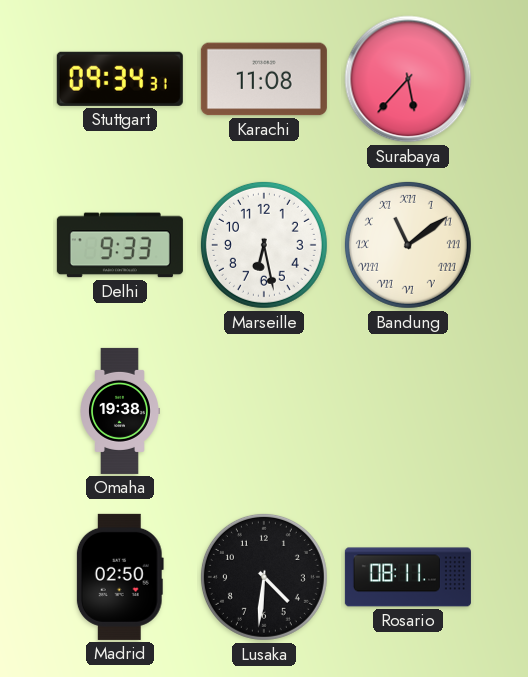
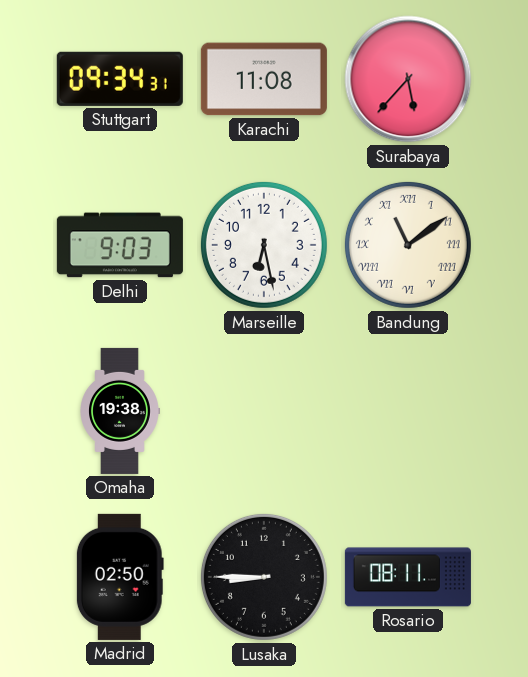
Delhi: 9:33 -> 9:03
Lusaka: 4:31 -> 8:45
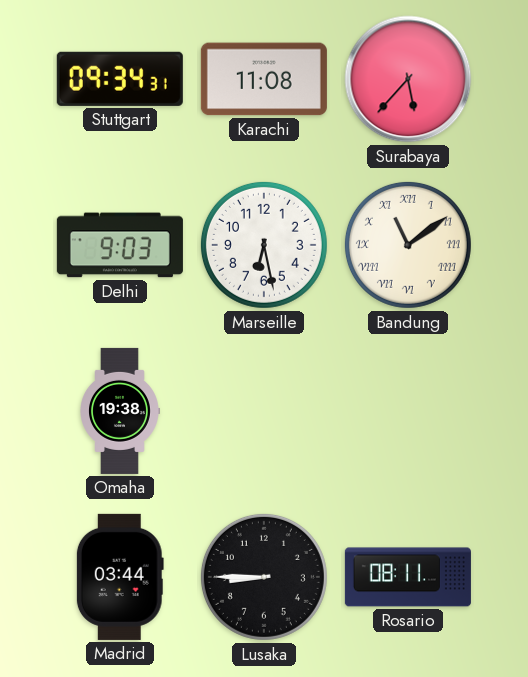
Madrid: 02:50 -> 03:44
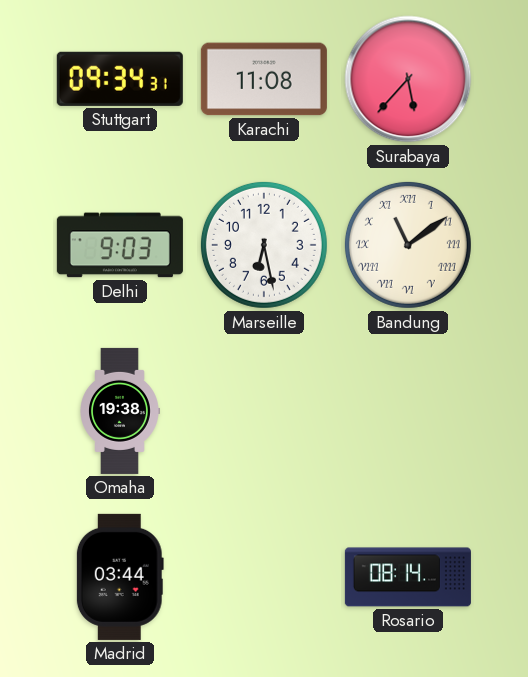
Lusaka: 8:45 -> none
Rosario: 08:11 -> 08:14
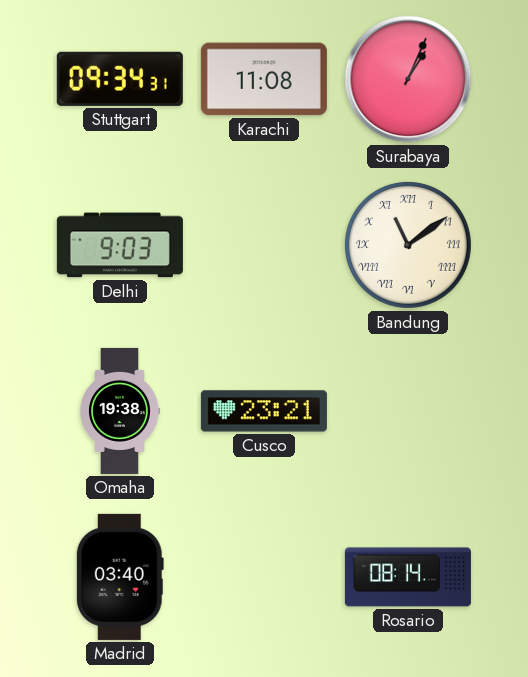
Surabaya: 5:37 -> 1:04
Marseille: 6:28 -> none
Cusco: none -> 23:21
Madrid: 03:44 -> 03:40
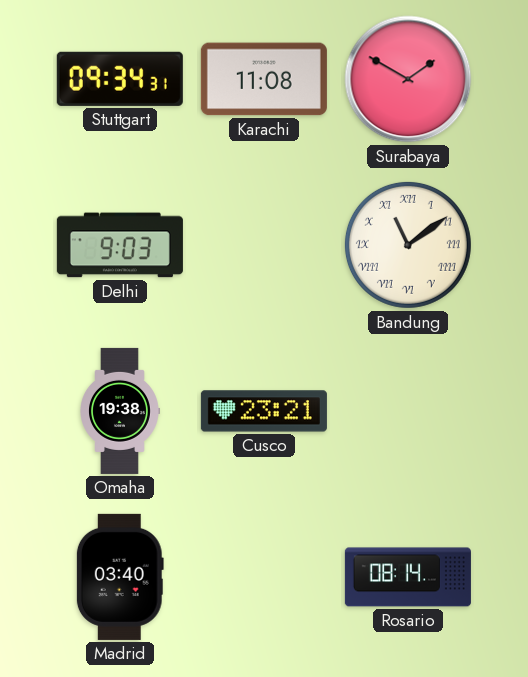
Surabaya: 1:04 -> 1:50
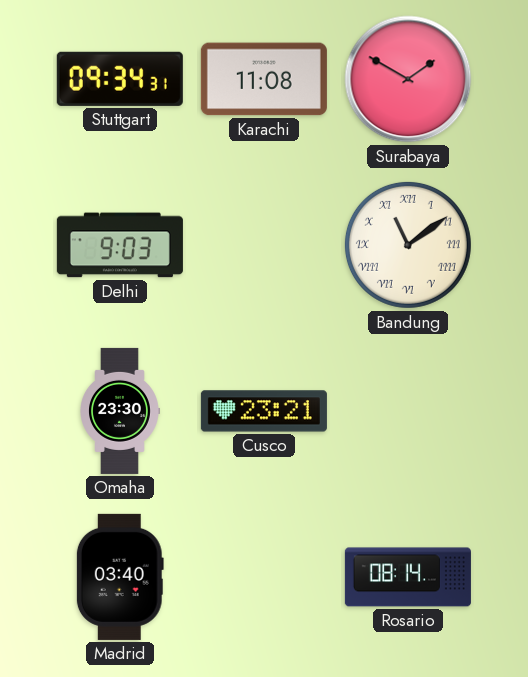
Omaha: 19:38 -> 23:30
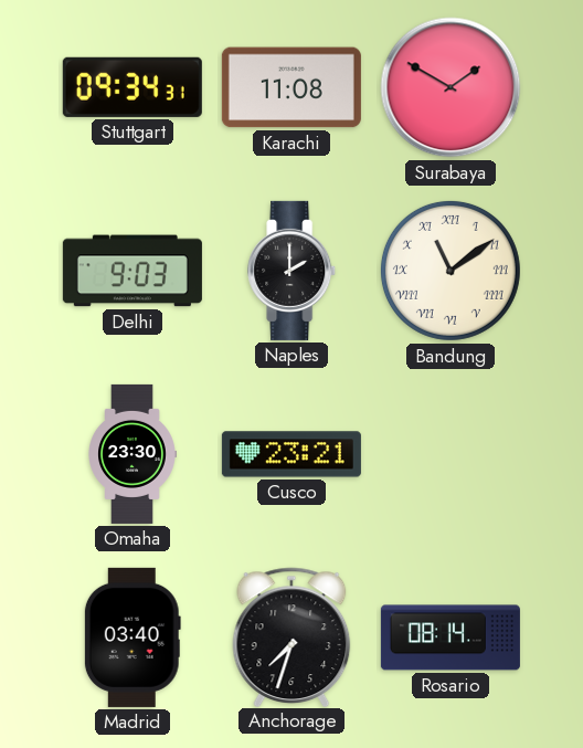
Naples: none -> 2:00
Anchorage: none -> 7:33
